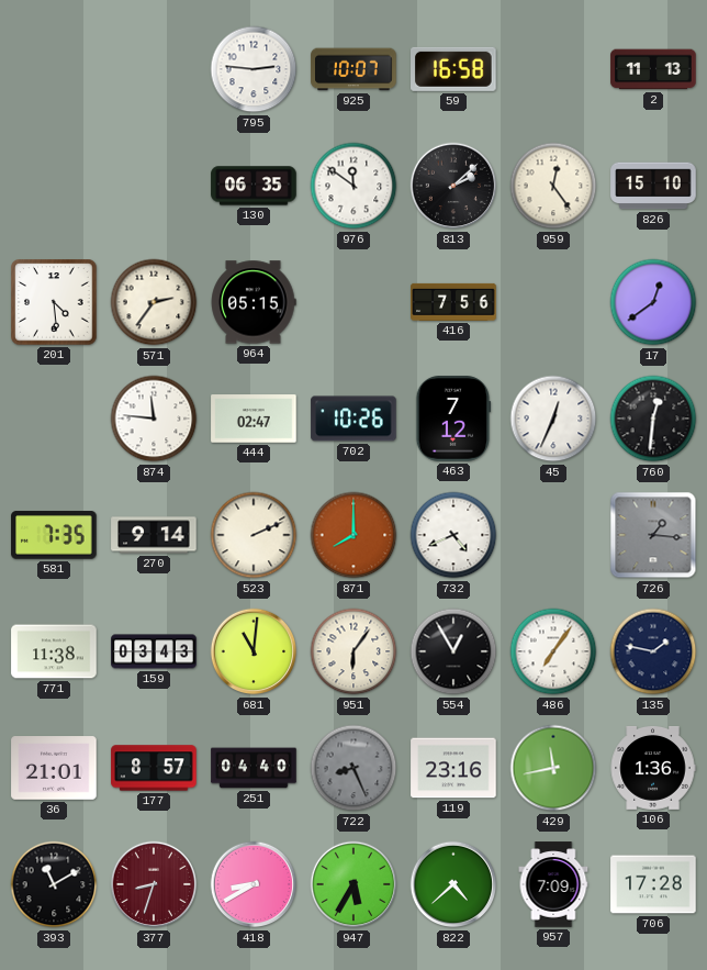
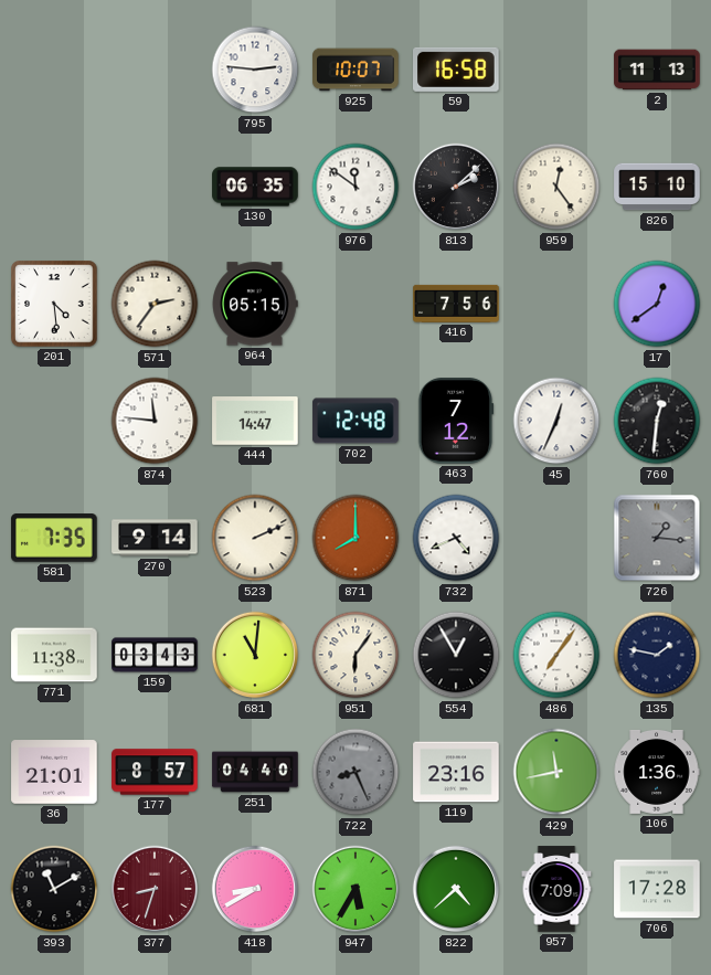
444: 02:47 -> 14:47
702: 10:26 -> 12:48
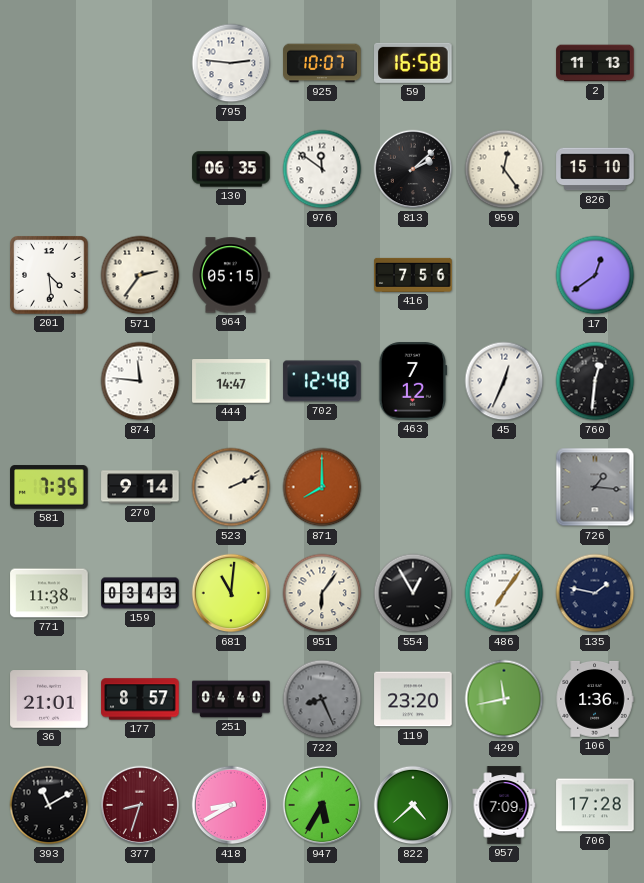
732: 4:41 -> none
119: 23:16 -> 23:20
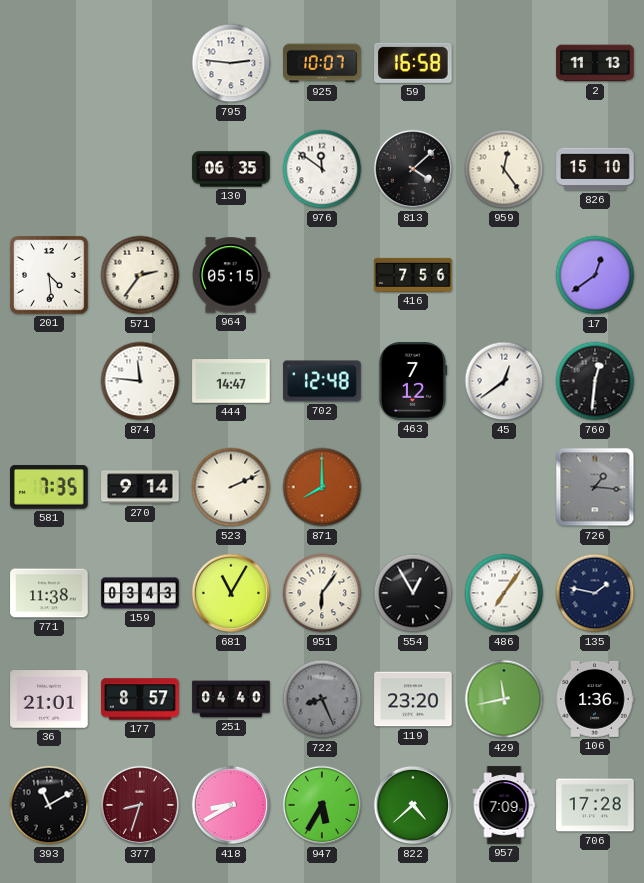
813: 2:08 -> 4:08
45: 12:34 -> 12:39
681: 11:01 -> 11:05
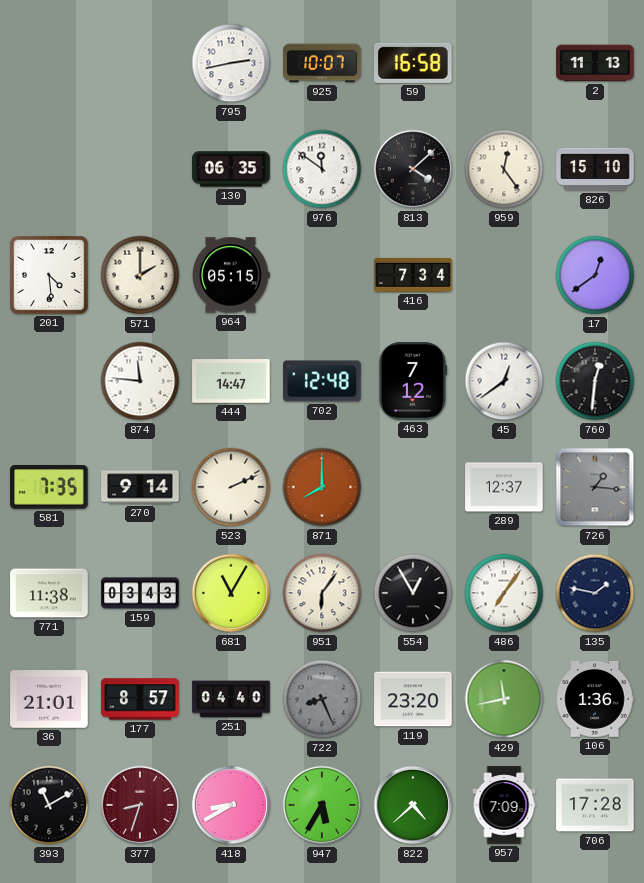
795: 2:46 -> 2:43
571: 2:36 -> 2:00
416: 7:56 -> 7:34
289: none -> 12:37
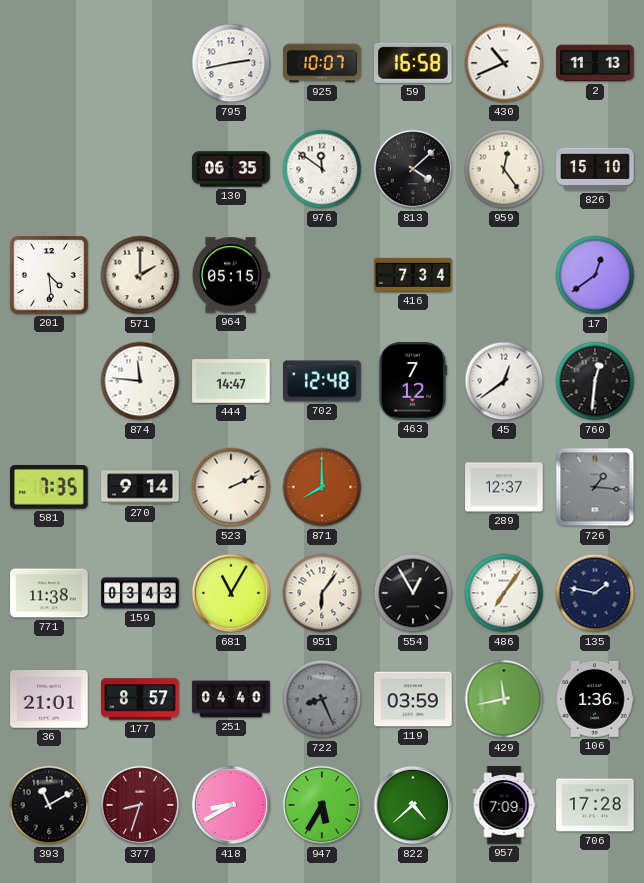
430: none -> 10:41
119: 23:20 -> 03:59
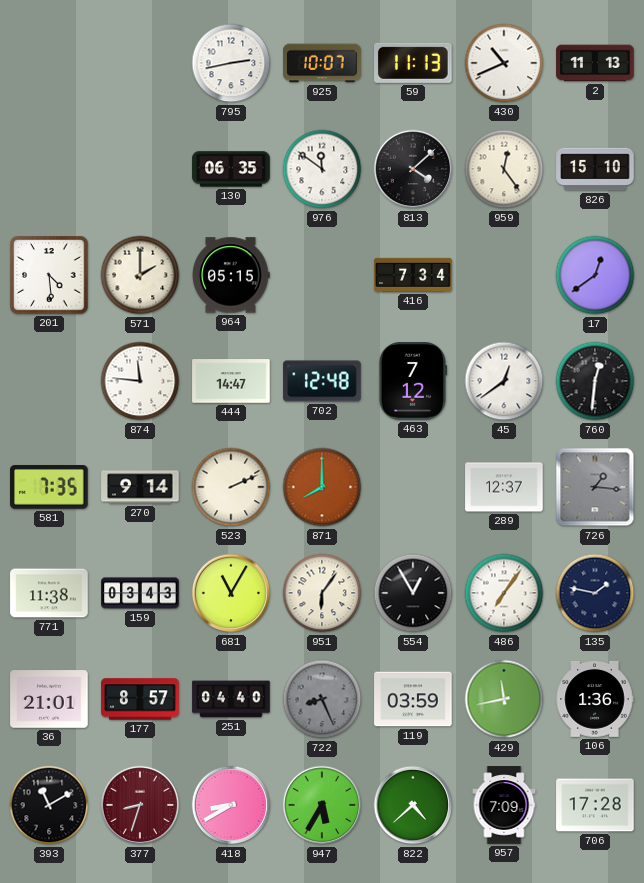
59: 16:58 -> 11:13
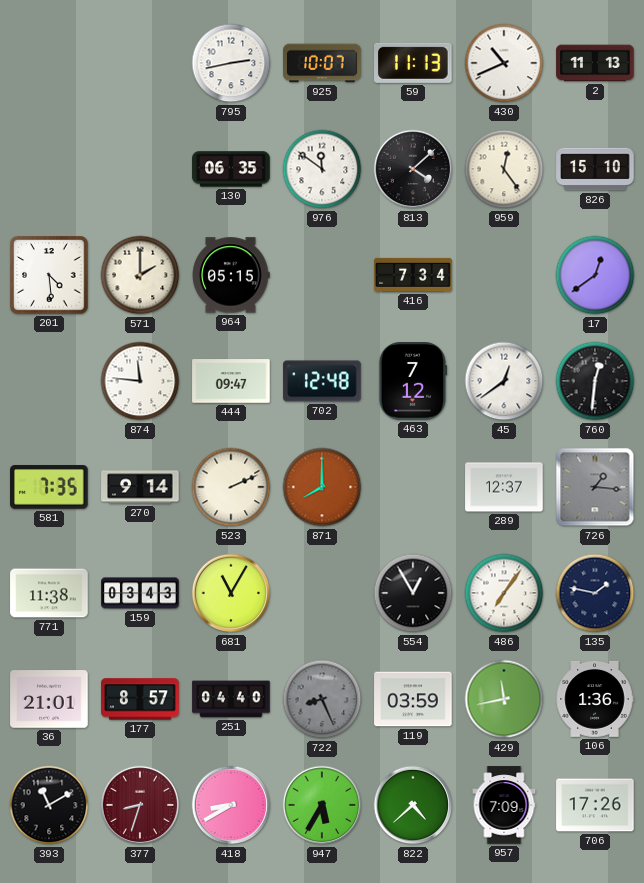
444: 14:47 -> 09:47
951: 6:06 -> none
706: 17:28 -> 17:26
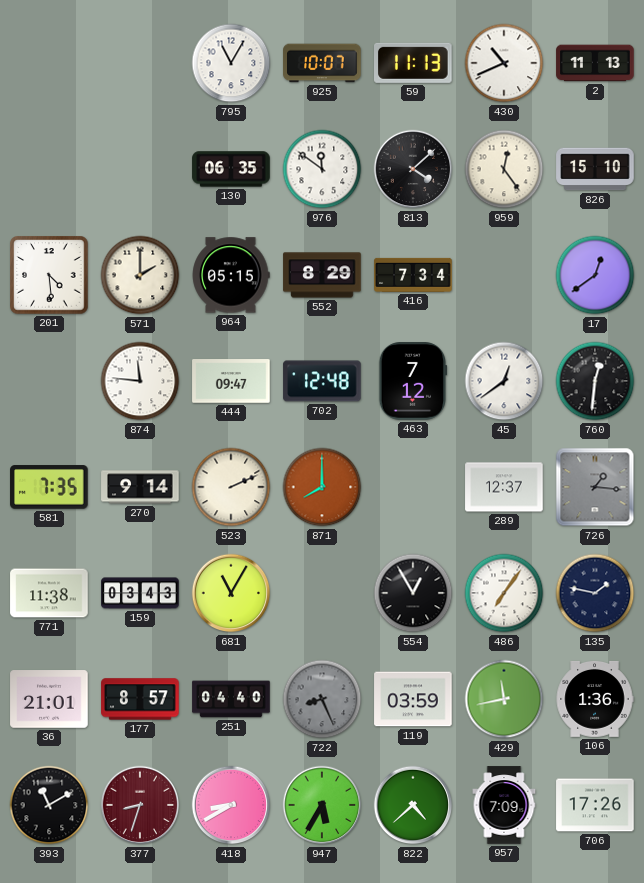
795: 2:43 -> 11:05
552: none -> 8:29
